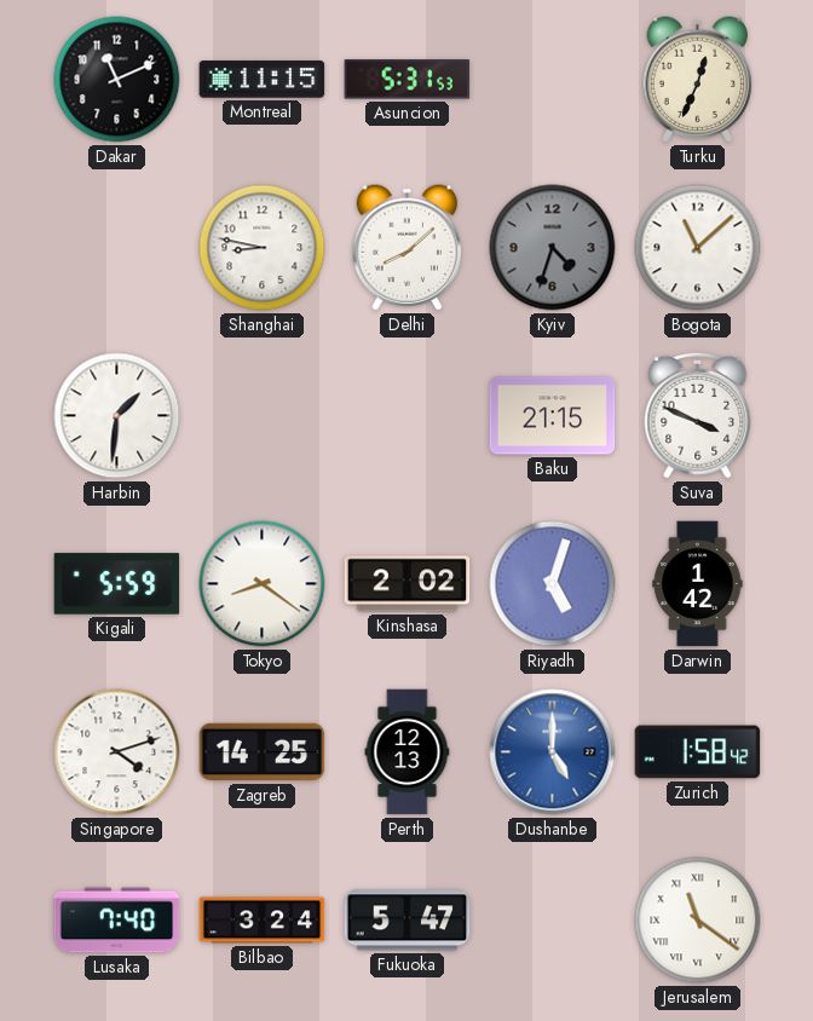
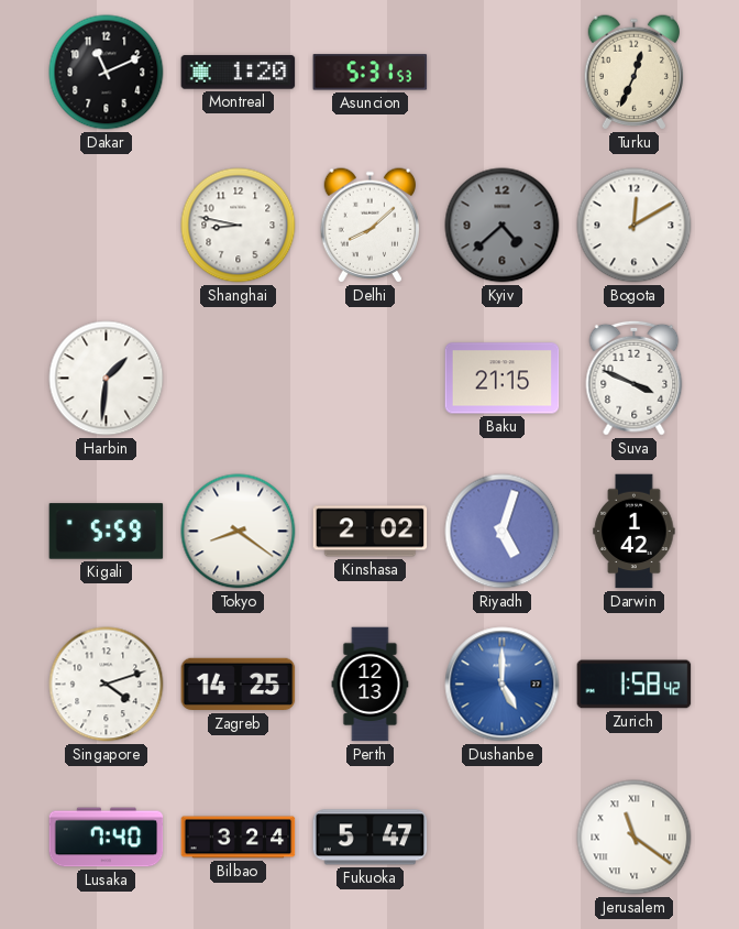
Montreal: 11:15 -> 1:20
Kyiv: 4:33 -> 4:38
Bogota: 11:08 -> 12:10
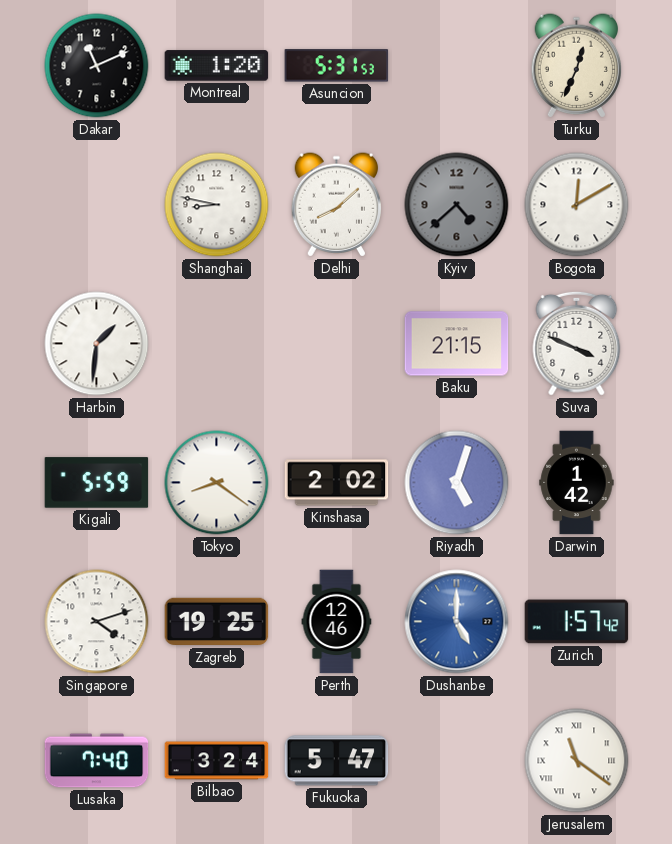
Zagreb: 14:25 -> 19:25
Perth: 12:13 -> 12:46
Zurich: 1:58 -> 1:57
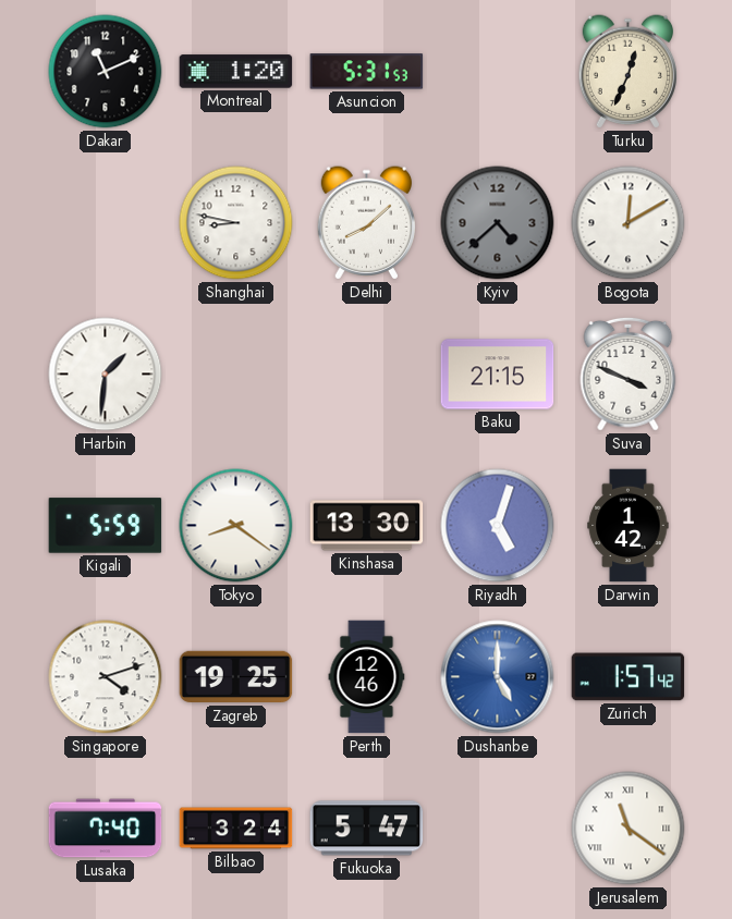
Kinshasa: 2:02 -> 13:30
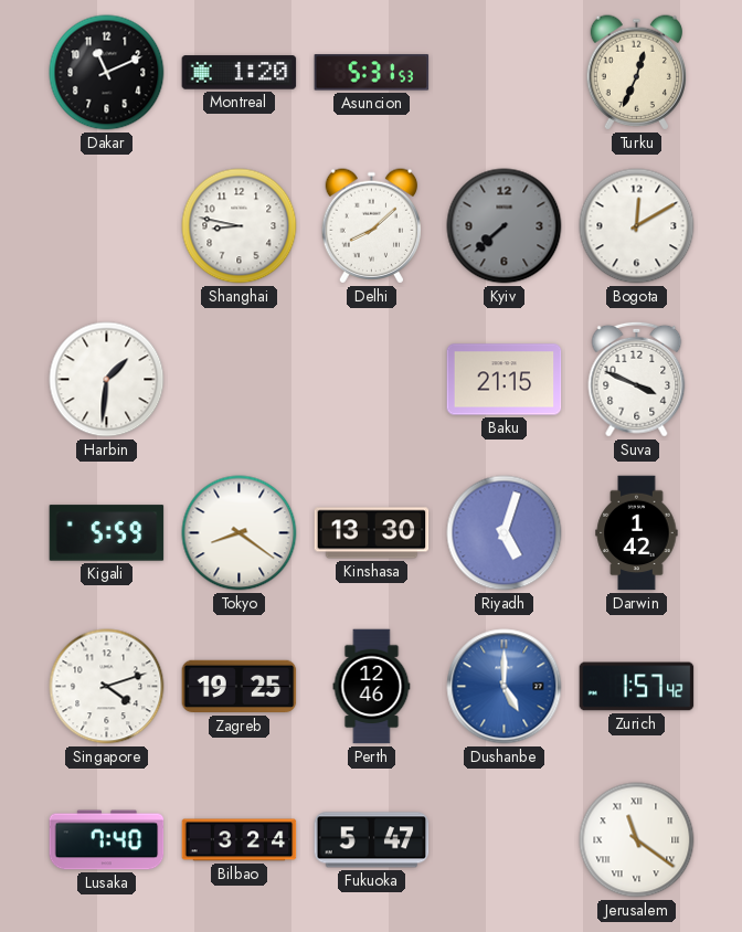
Kyiv: 4:38 -> 7:38
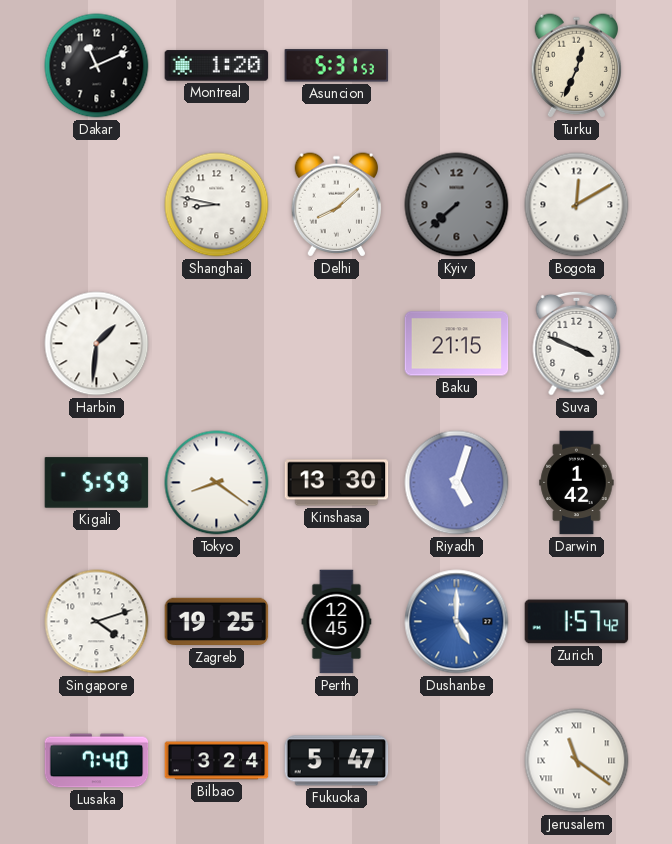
Perth: 12:46 -> 12:45
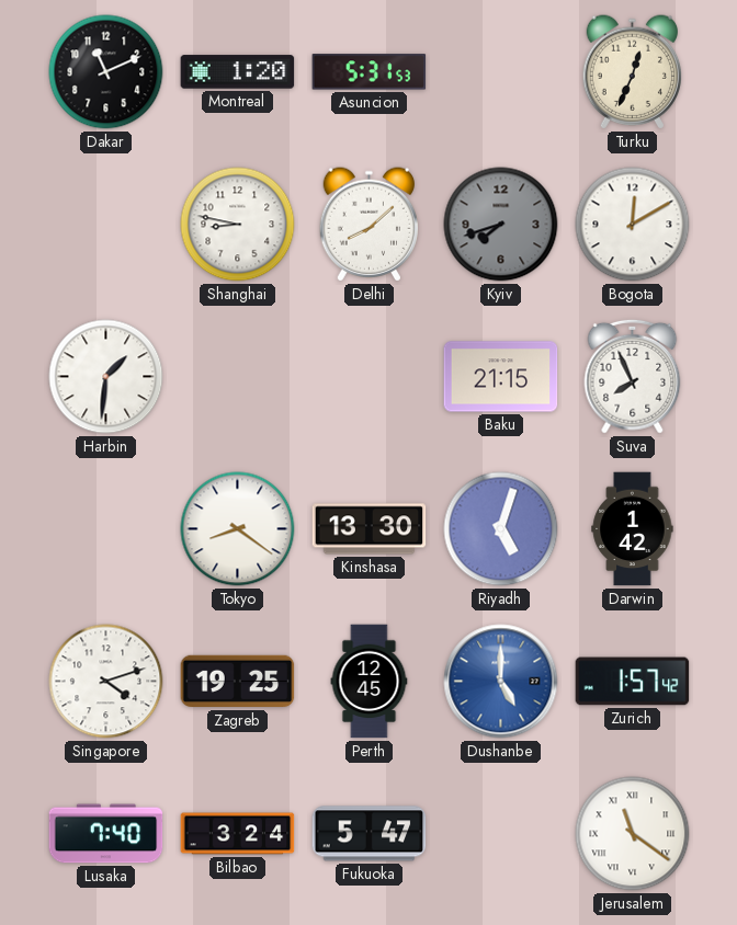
Kyiv: 7:38 -> 7:42
Suva: 3:49 -> 7:56
Kigali: 5:59 -> none
